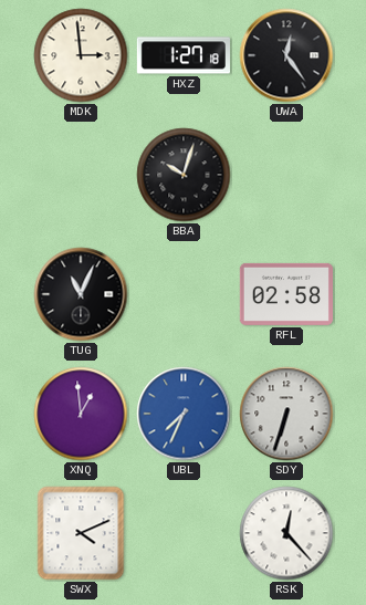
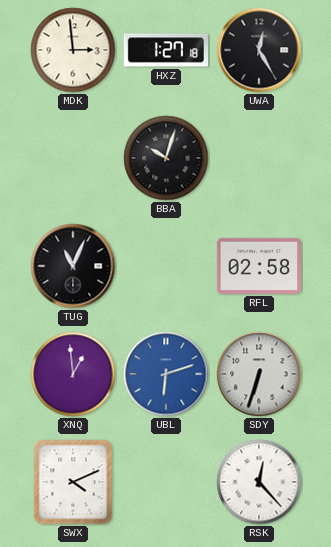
UWA: 12:24 -> 12:25
UBL: 7:34 -> 6:12
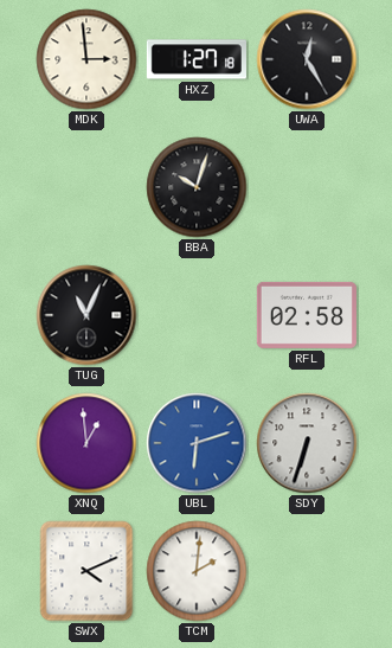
TCM: none -> 2:01
RSK: 12:23 -> none
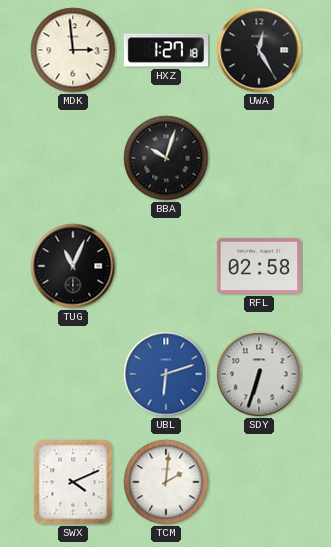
XNQ: 12:59 -> none
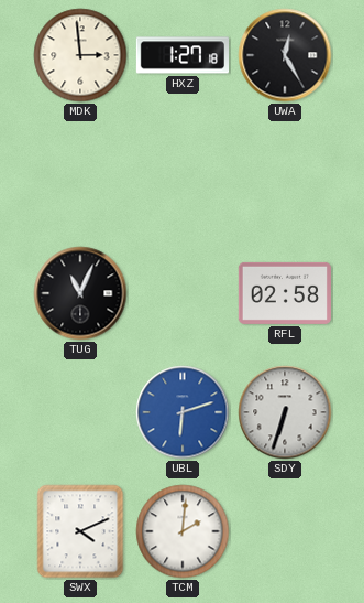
BBA: 10:03 -> none
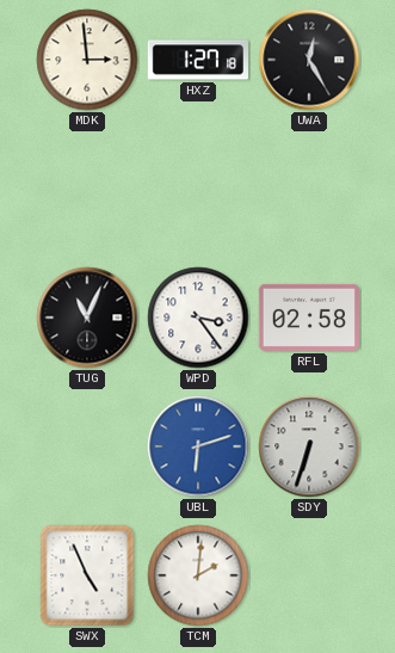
WPD: none -> 3:24
SWX: 4:11 -> 4:56
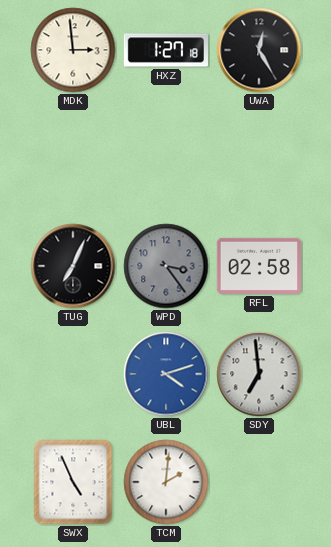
TUG: 11:04 -> 7:04
WPD dial: white -> grey
UBL: 6:12 -> 4:12
SDY: 6:33 -> 6:59
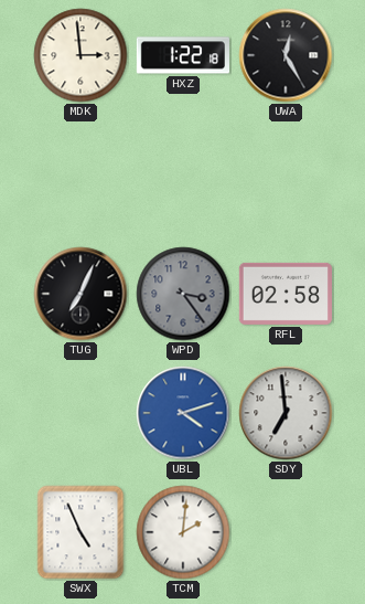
HXZ: 1:27 -> 1:22
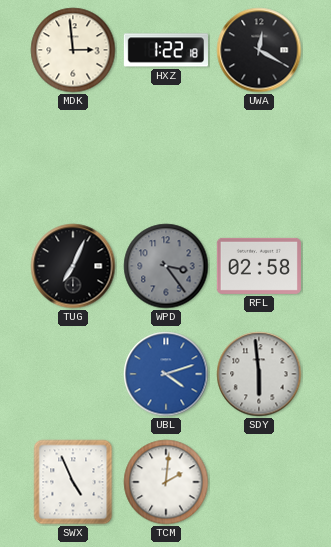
UWA: 12:25 -> 12:20
SDY: 6:59 -> 5:59
